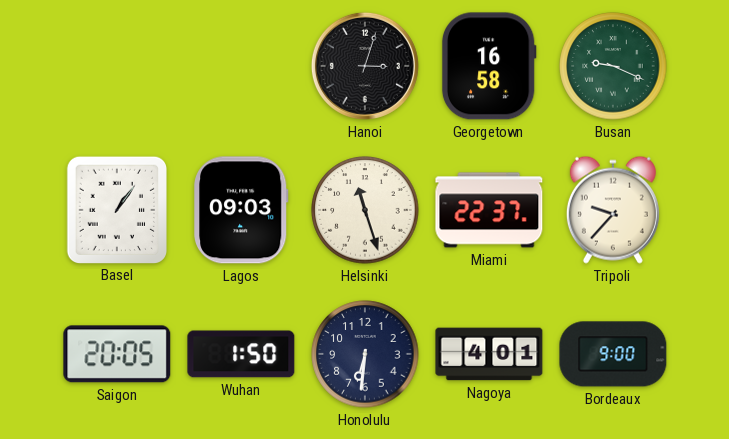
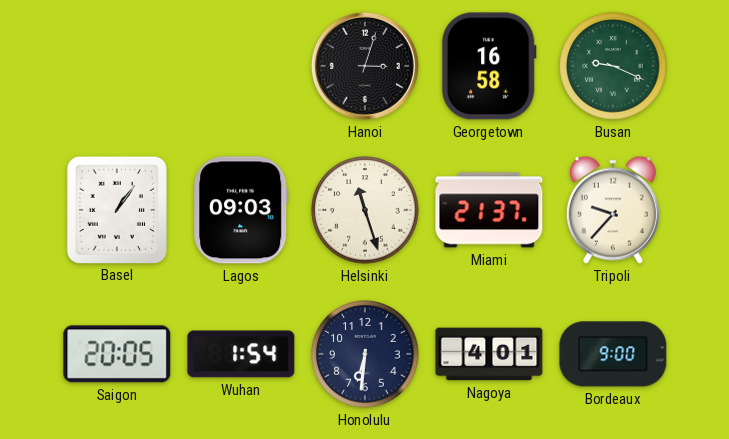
Miami: 22:37 -> 21:37
Wuhan: 1:50 -> 1:54
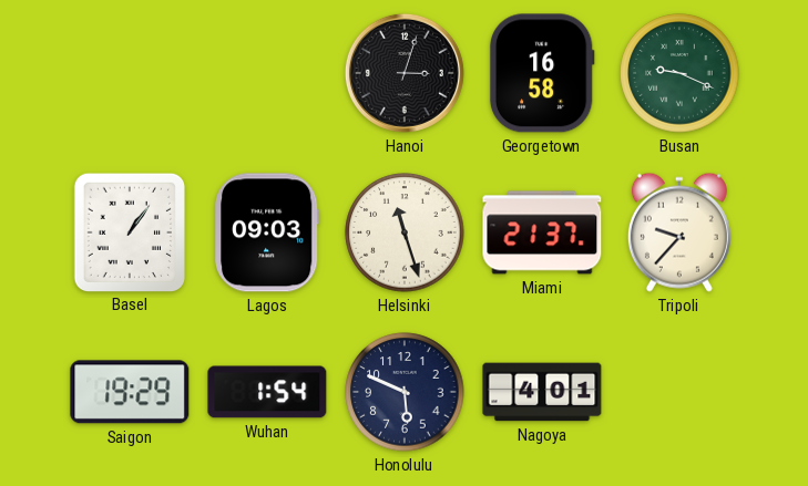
Saigon: 20:05 -> 19:29
Honolulu: 6:31 -> 5:49
Bordeaux: 9:00 -> none
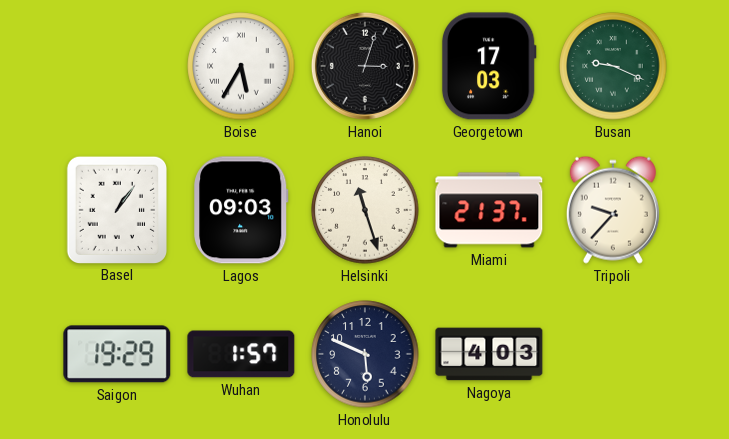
Boise: none -> 5:35
Georgetown: 16:58 -> 17:03
Wuhan: 1:54 -> 1:57
Nagoya: 4:01 -> 4:03
